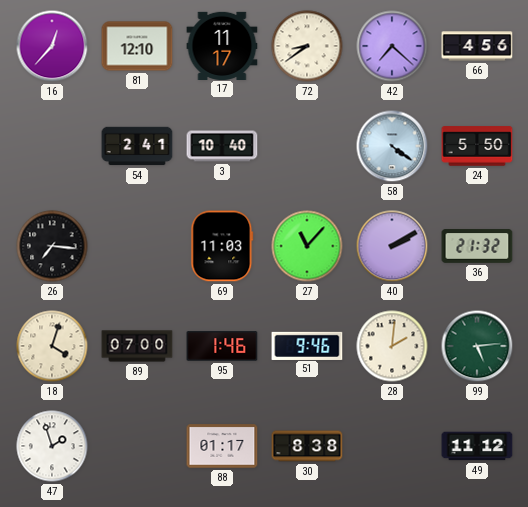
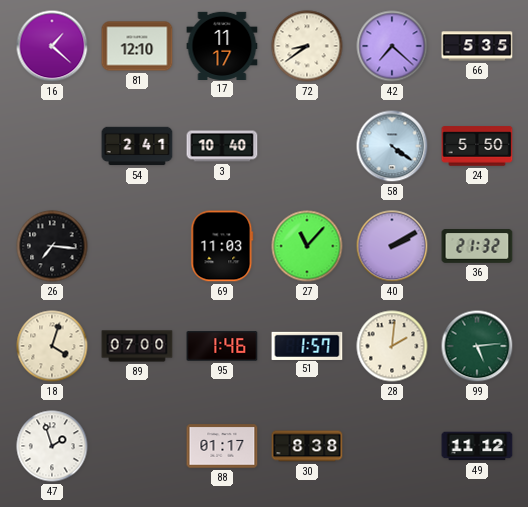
16: 12:37 -> 1:22
66: 4:56 -> 5:35
51: 9:46 -> 1:57
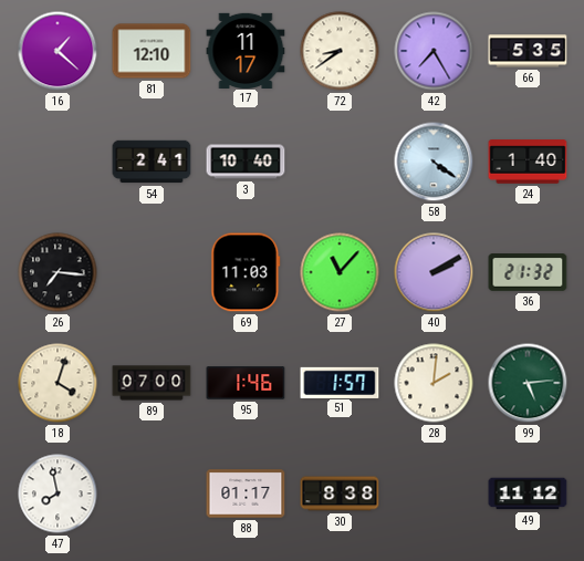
42: 7:22 -> 7:25
24: 5:50 -> 1:40
47: 1:57 -> 7:58
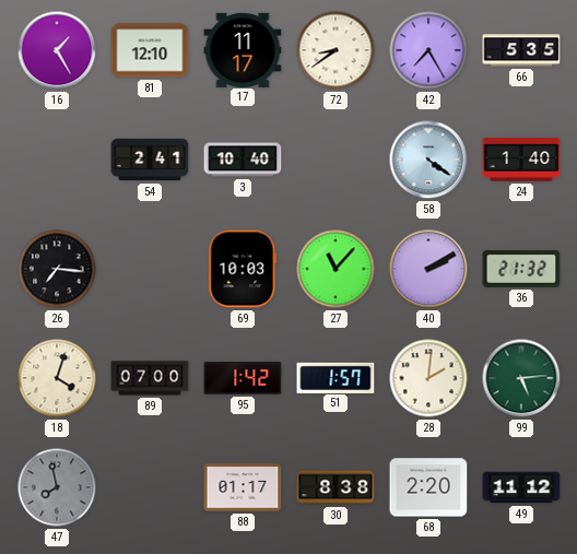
16: 1:22 -> 1:25
69: 11:03 -> 10:03
95: 1:46 -> 1:42
47 dial: white -> grey
68: none -> 2:20
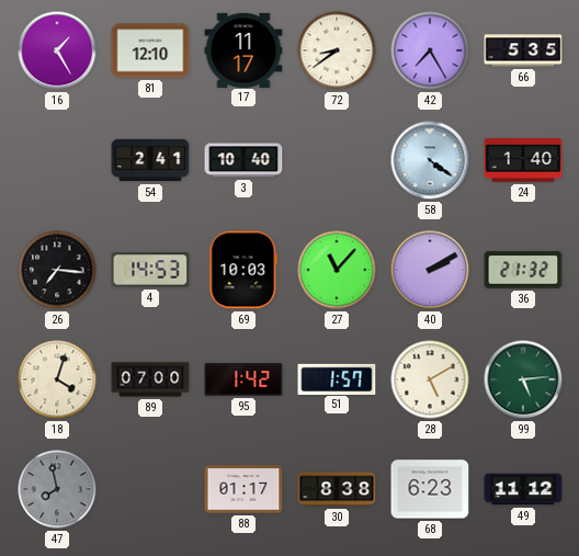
4: none -> 14:53
28: 2:01 -> 5:10
68: 2:20 -> 6:23
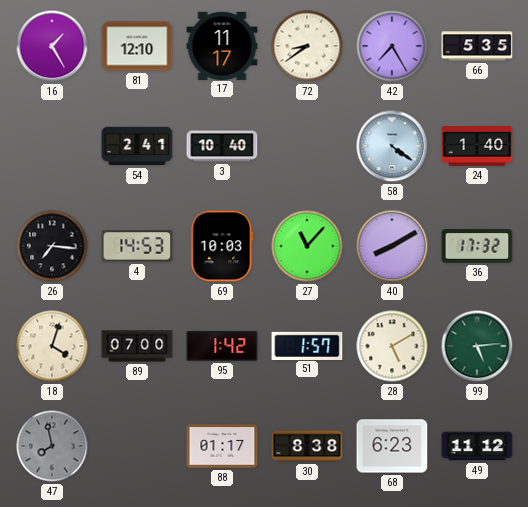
40: 2:10 -> 8:10
36: 21:32 -> 17:32
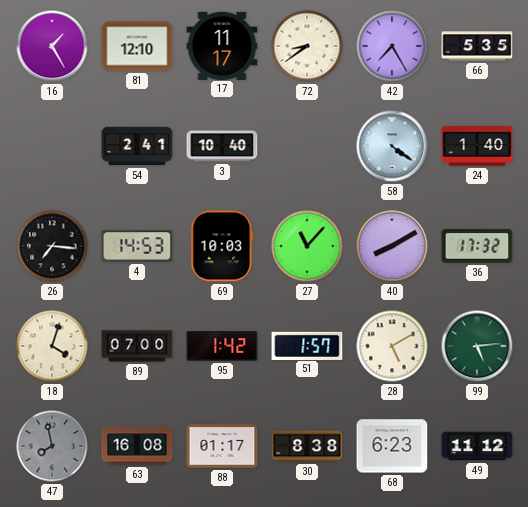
63: none -> 16:08
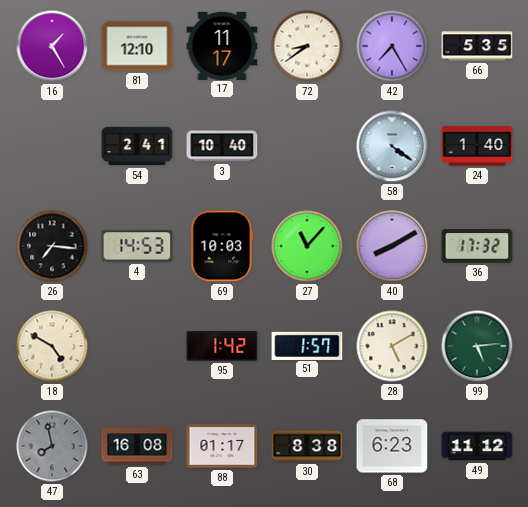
18: 4:03 -> 4:50
89: 07:00 -> none
